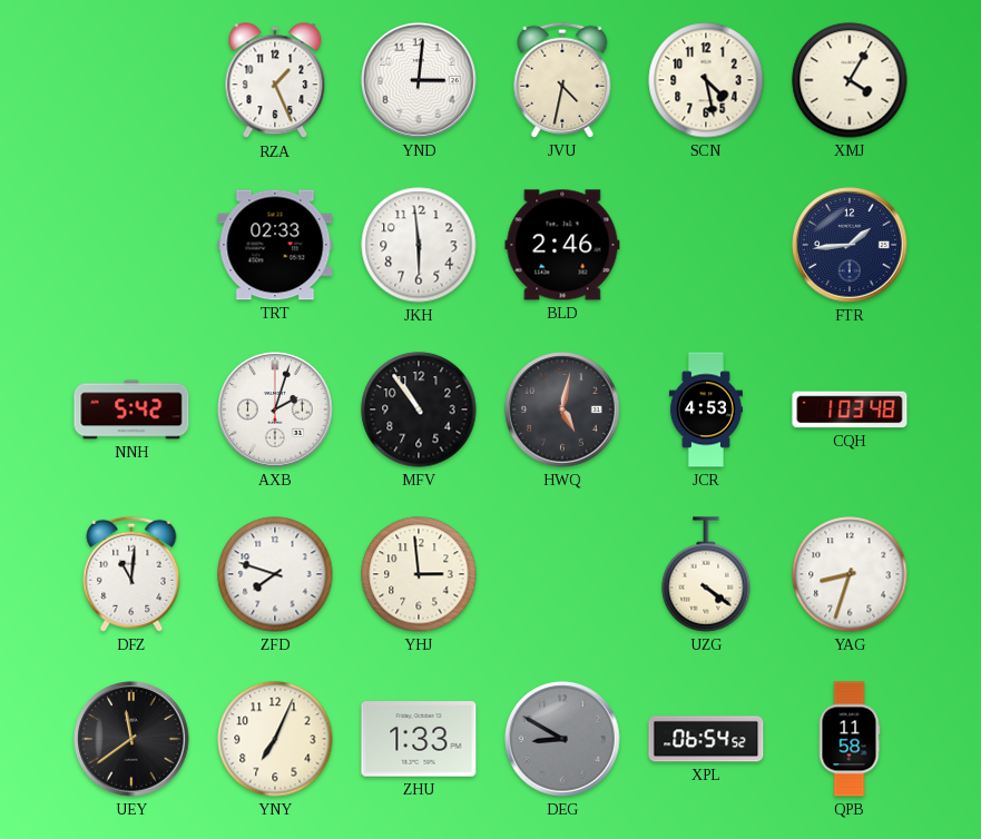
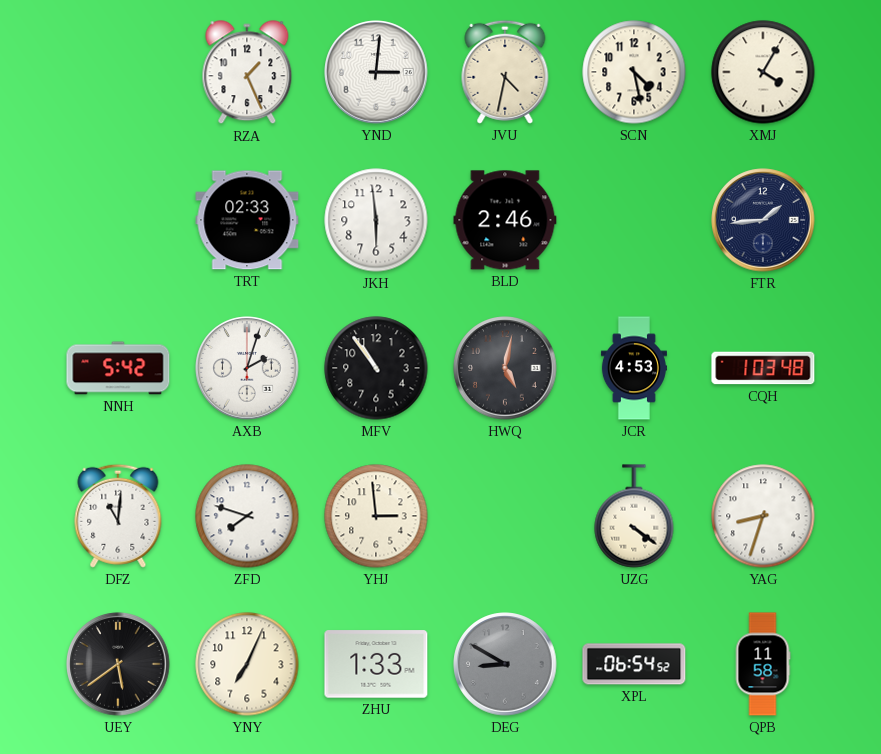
UEY: 11:39 -> 5:39
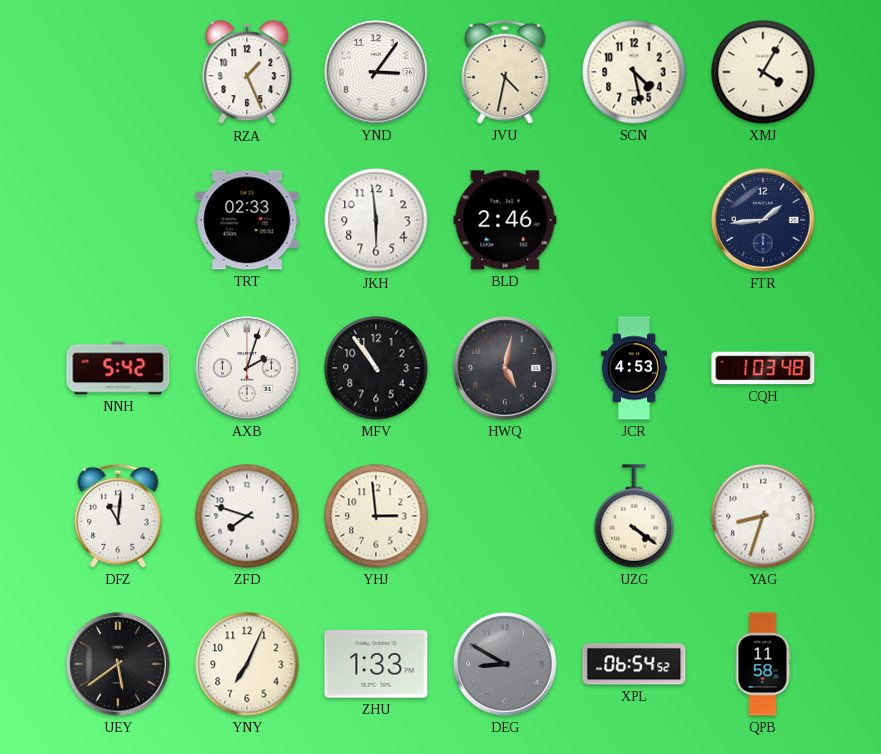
YND: 3:01 -> 3:06
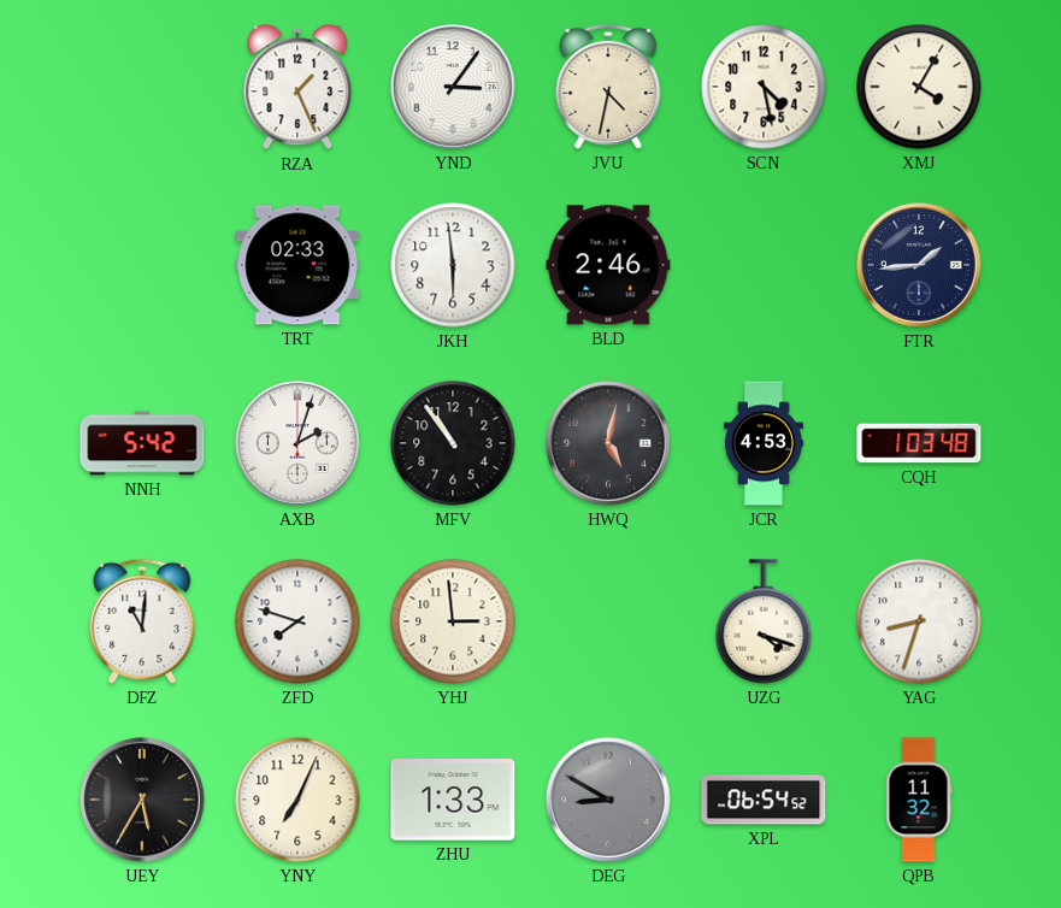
UZG: 4:21 -> 4:18
UEY: 5:39 -> 5:35
QPB: 11:58 -> 11:32
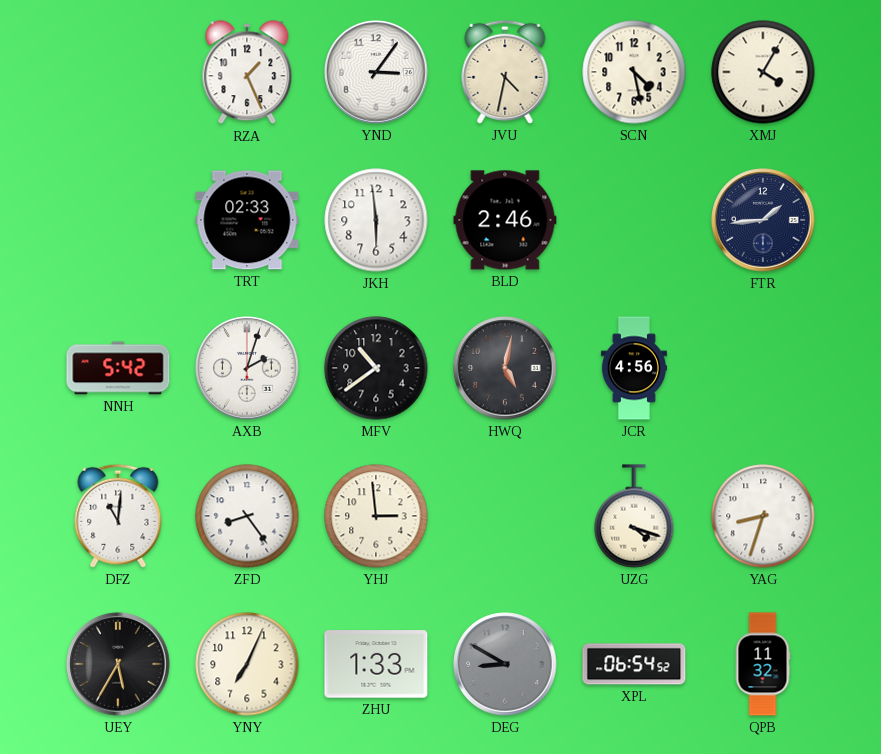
MFV: 10:54 -> 10:39
JCR: 4:53 -> 4:56
CQH: 1:03 -> none
ZFD: 7:48 -> 8:24
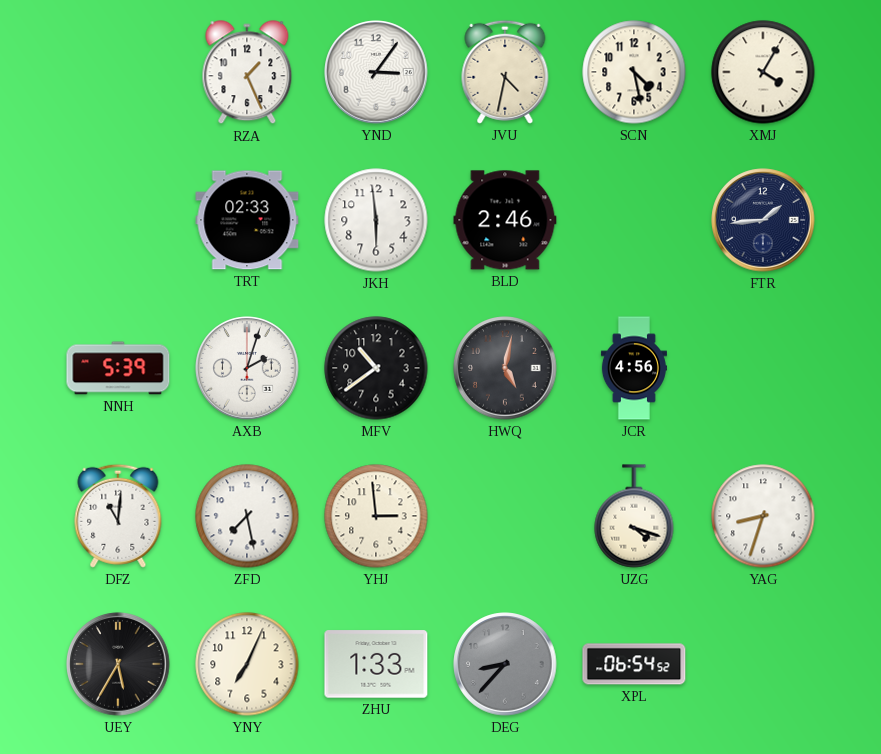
NNH: 5:42 -> 5:39
ZFD: 8:24 -> 7:28
DEG: 8:50 -> 8:37
QPB: 11:32 -> none
